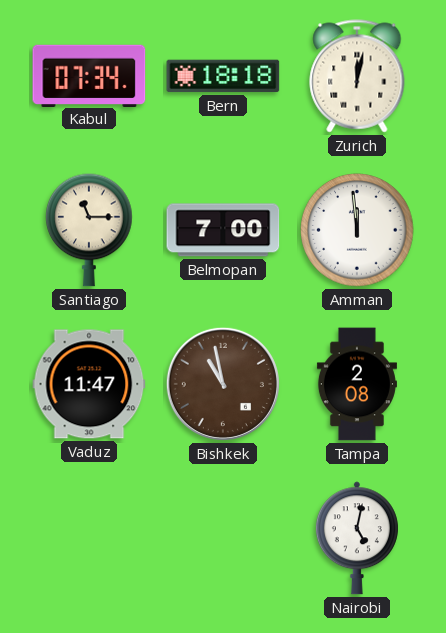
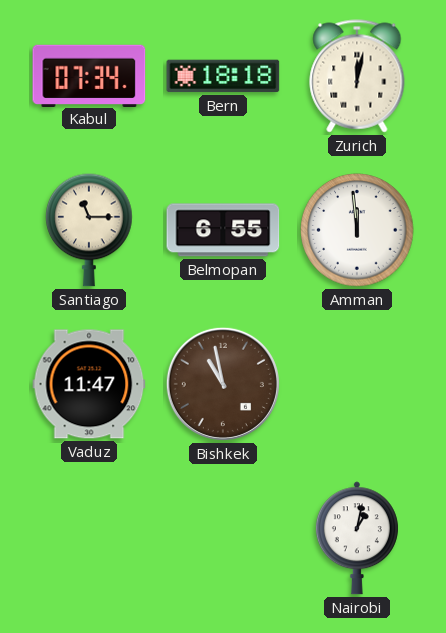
Belmopan: 7:00 -> 6:55
Tampa: 2:08 -> none
Nairobi: 5:02 -> 1:02
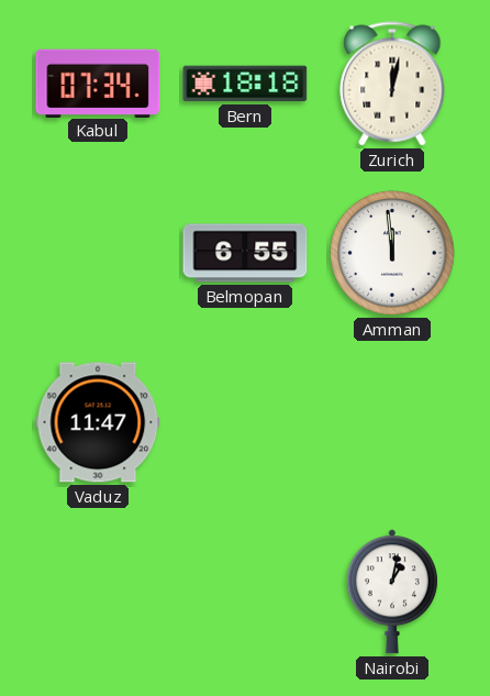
Santiago: 11:15 -> none
Bishkek: 10:58 -> none
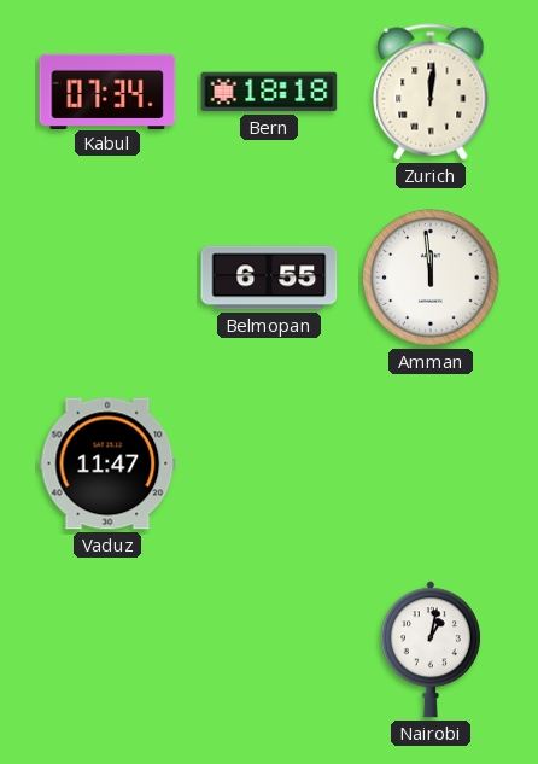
Zurich: 12:02 -> 12:01
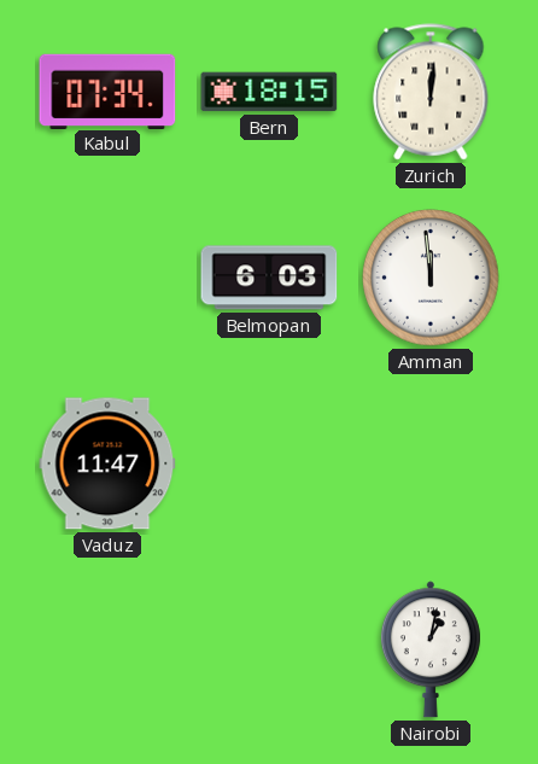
Bern: 18:18 -> 18:15
Belmopan: 6:55 -> 6:03
